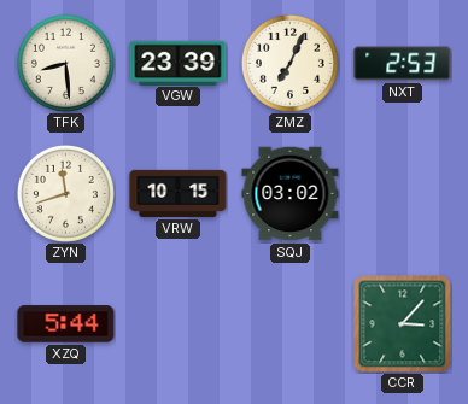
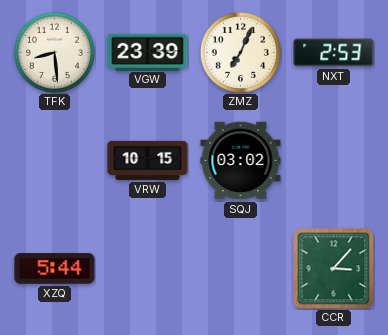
ZYN: 11:42 -> none
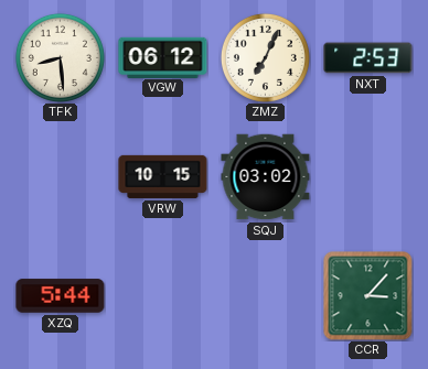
VGW: 23:39 -> 06:12
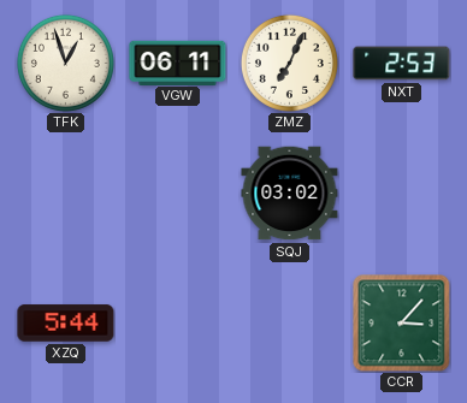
TFK: 8:29 -> 12:57
VGW: 06:12 -> 06:11
VRW: 10:15 -> none
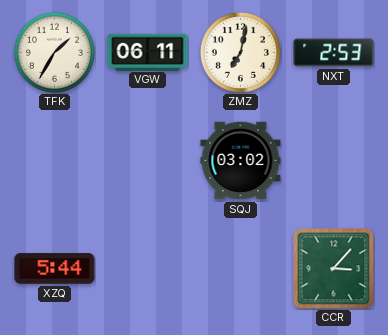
TFK: 12:57 -> 1:35
ZMZ: 7:04 -> 7:02
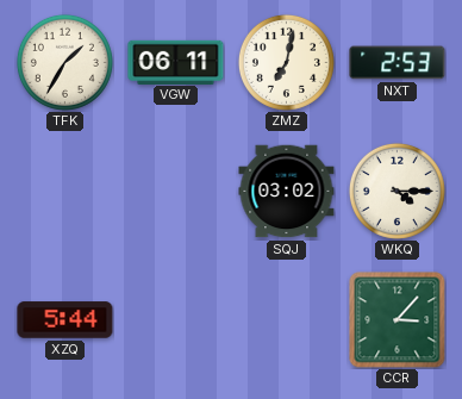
WKQ: none -> 4:15
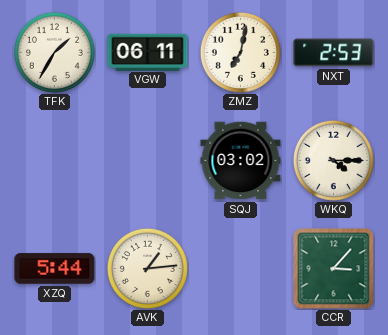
AVK: none -> 1:14
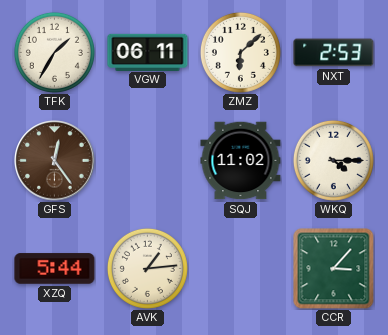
ZMZ: 7:02 -> 6:08
GFS: none -> 12:24
SQJ: 03:02 -> 11:02
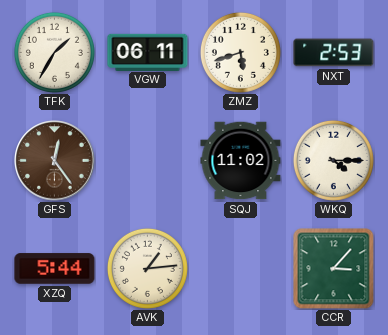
ZMZ: 6:08 -> 5:42
